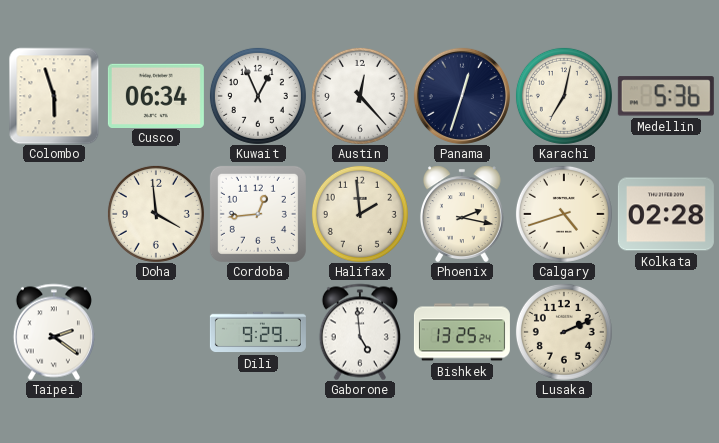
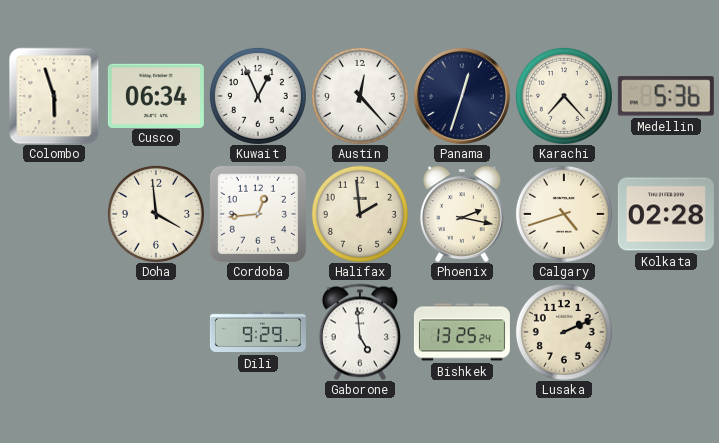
Karachi: 7:02 -> 7:23
Taipei: 2:21 -> none
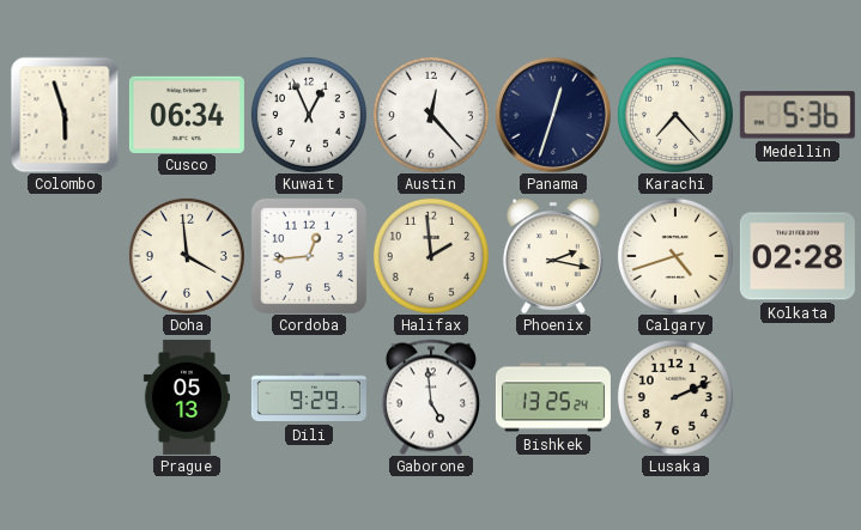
Prague: none -> 05:13
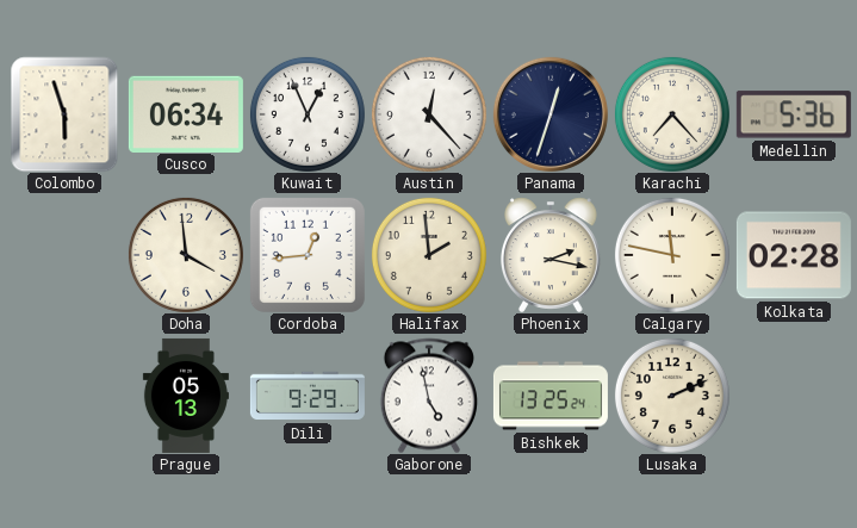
Calgary: 4:42 -> 11:47
Gaborone: 4:59 -> 4:58
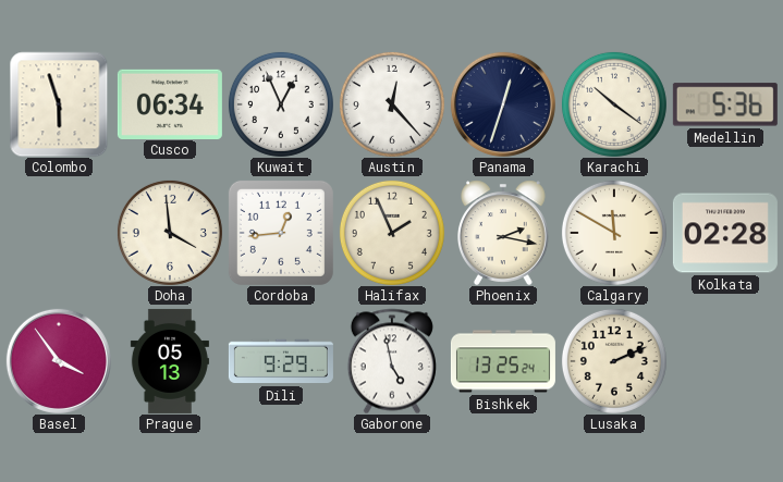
Karachi: 7:23 -> 10:21
Halifax: 1:59 -> 1:56
Calgary: 11:47 -> 11:50
Basel: none -> 3:54
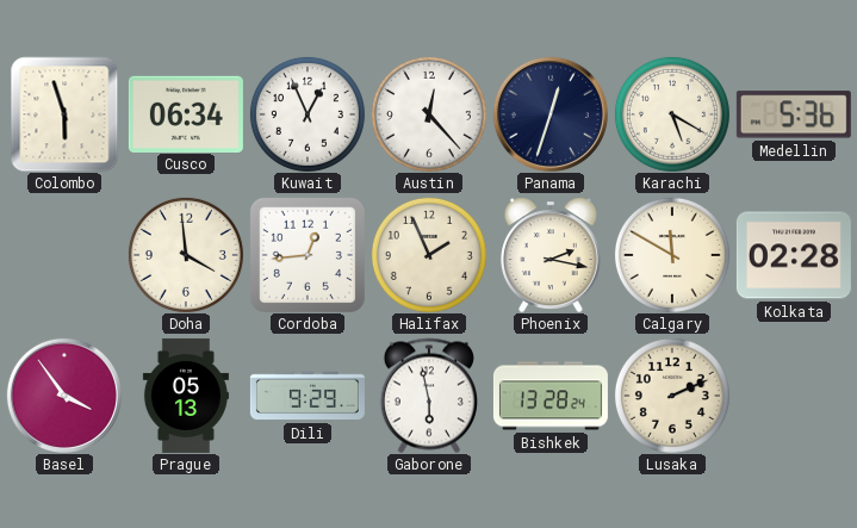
Karachi: 10:21 -> 5:20
Gaborone: 4:58 -> 5:58
Bishkek: 13:25 -> 13:28
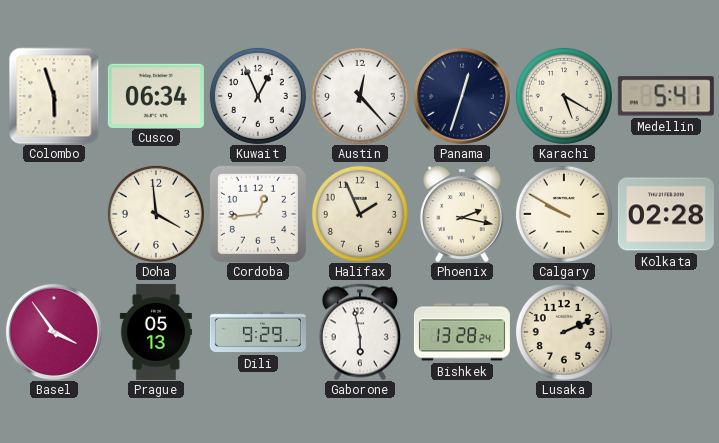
Medellin: 5:36 -> 5:41
Calgary: 11:50 -> 9:50
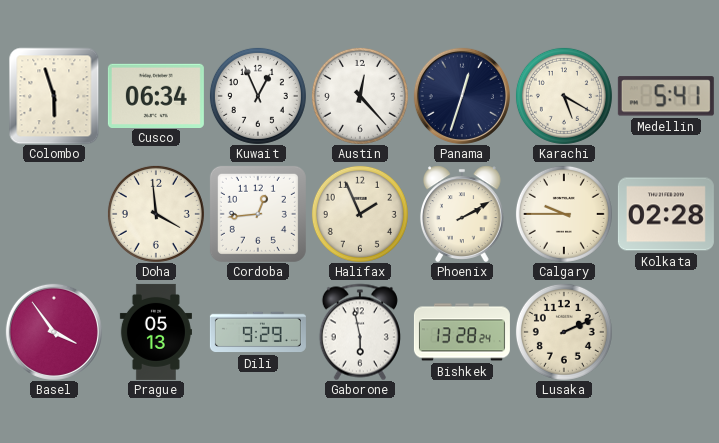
Phoenix: 2:17 -> 2:10
Calgary: 9:50 -> 9:45
